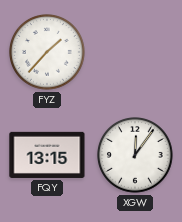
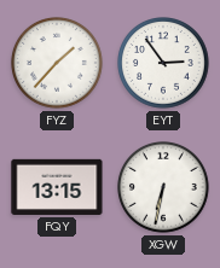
EYT: none -> 2:54
XGW: 12:06 -> 6:32
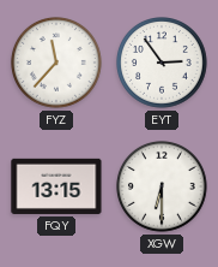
FYZ: 1:37 -> 11:37
XGW: 6:32 -> 6:30
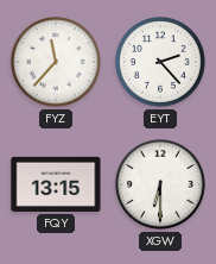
EYT: 2:54 -> 2:23
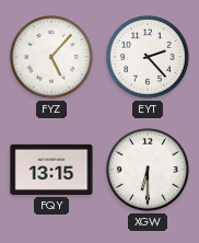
FYZ: 11:37 -> 5:07
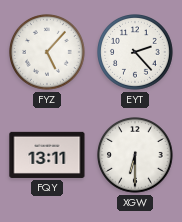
FQY: 13:15 -> 13:11
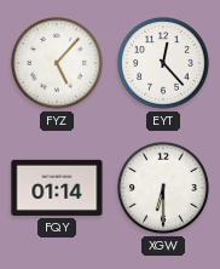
EYT: 2:23 -> 12:23
FQY: 13:11 -> 01:14
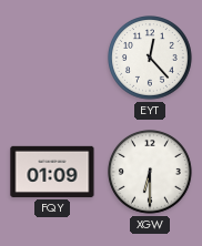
FYZ: 5:07 -> none
FQY: 01:14 -> 01:09
